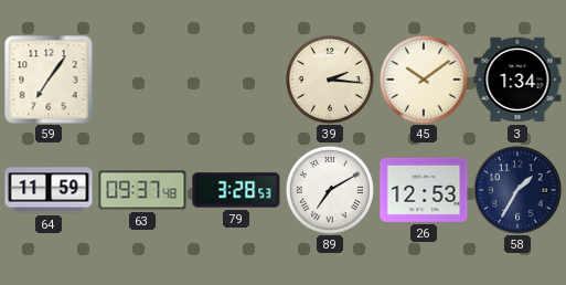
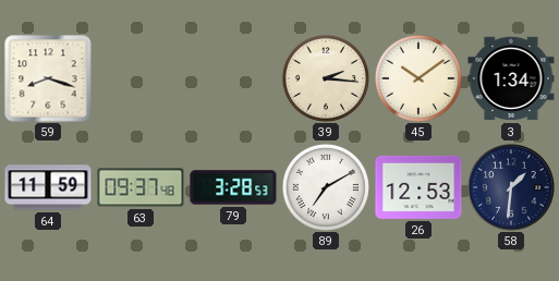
59: 7:06 -> 8:18
58: 1:35 -> 1:31
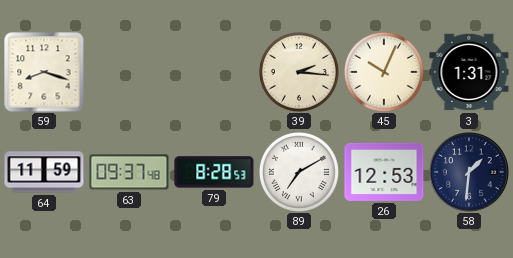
45: 10:09 -> 10:04
3: 1:34 -> 1:31
79: 3:28 -> 8:28
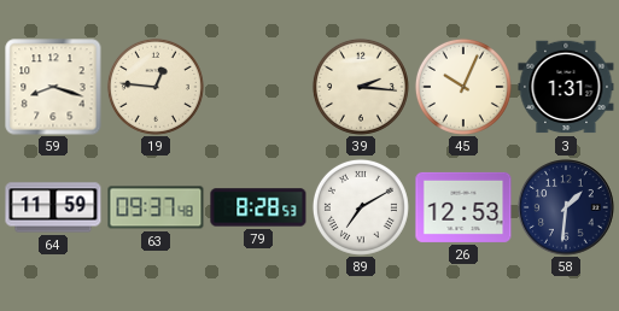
19: none -> 12:46
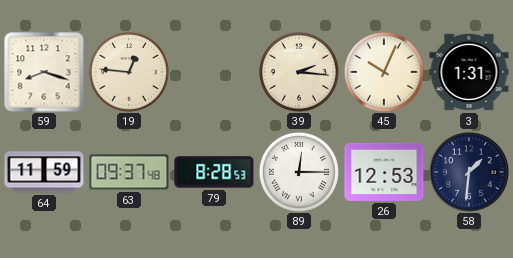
89: 7:10 -> 12:15
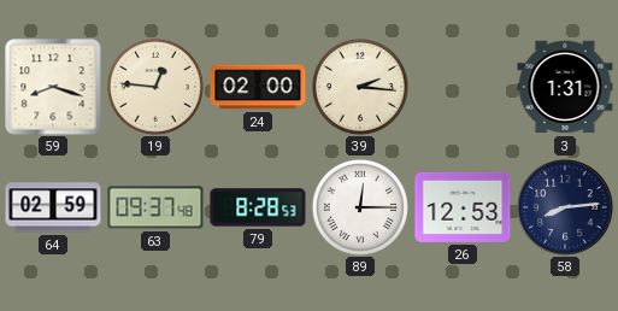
24: none -> 02:00
45: 10:04 -> none
64: 11:59 -> 02:59
58: 1:31 -> 8:14
